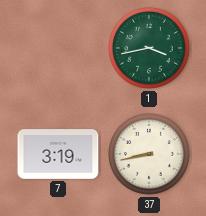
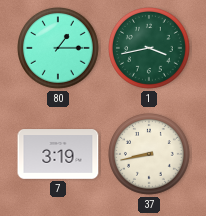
80: none -> 1:15
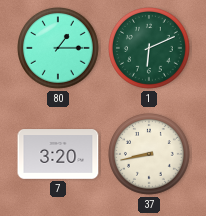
1: 3:43 -> 6:11
7: 3:19 -> 3:20
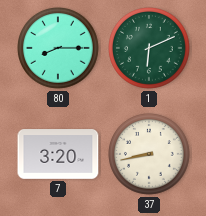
80: 1:15 -> 8:15
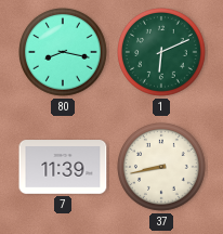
80: 8:15 -> 8:17
7: 3:20 -> 11:39
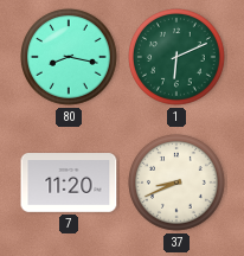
7: 11:39 -> 11:20
37: 8:43 -> 8:41
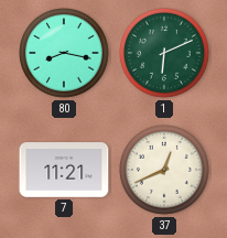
7: 11:20 -> 11:21
37: 8:41 -> 12:41
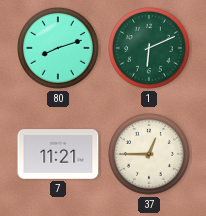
80: 8:17 -> 8:12
37: 12:41 -> 12:45
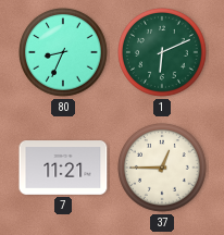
80: 8:12 -> 8:34
